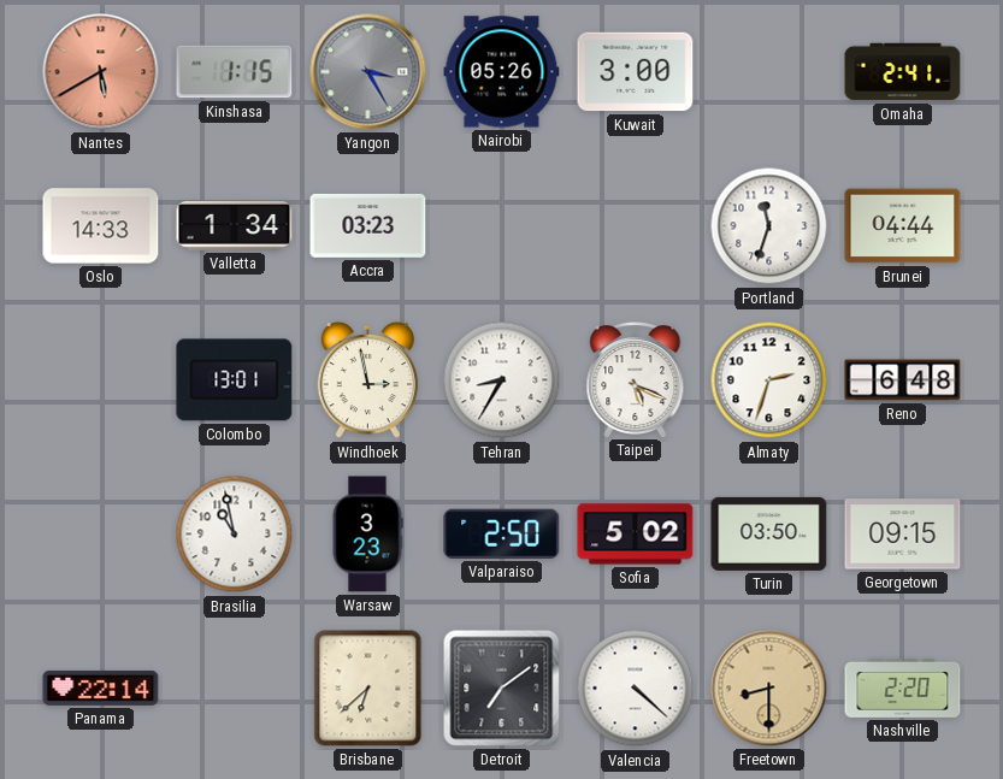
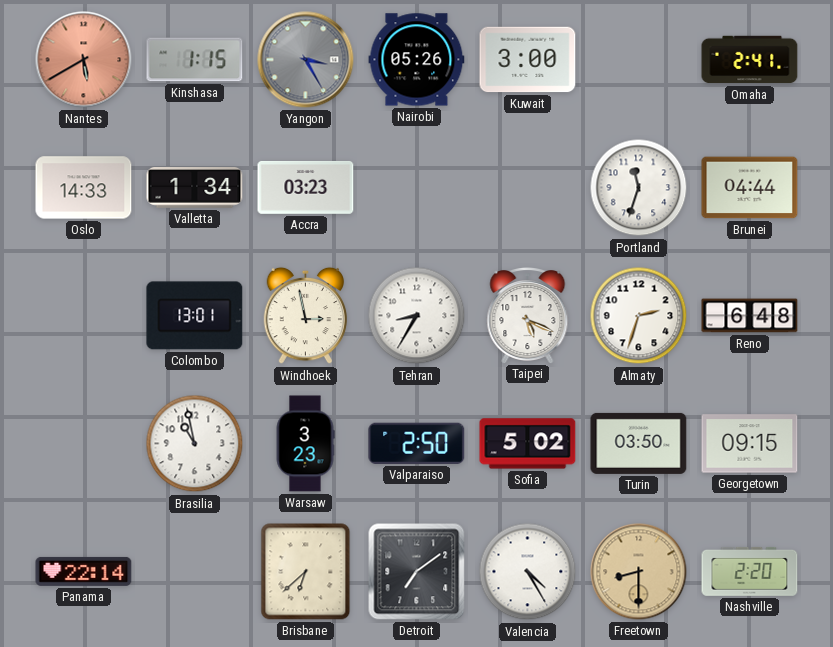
Valencia: 4:22 -> 4:25
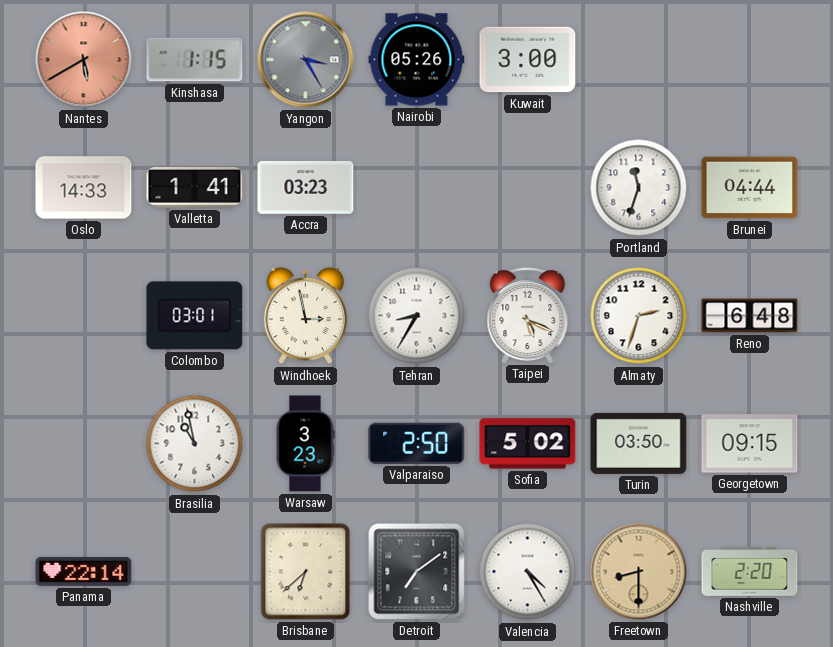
Omaha: 2:41 -> none
Valletta: 1:34 -> 1:41
Colombo: 13:01 -> 03:01
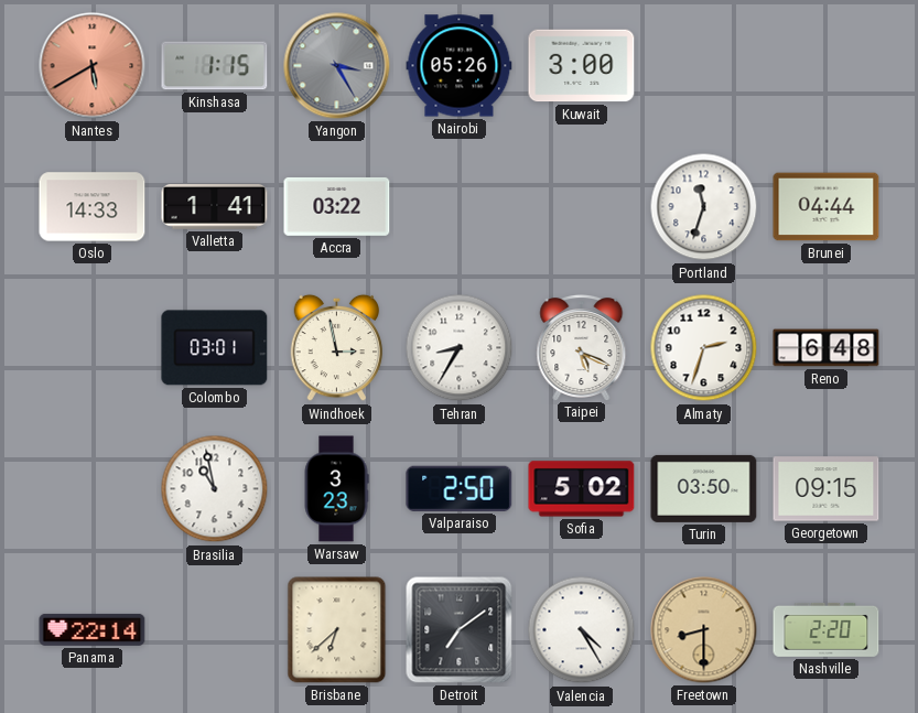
Accra: 03:23 -> 03:22
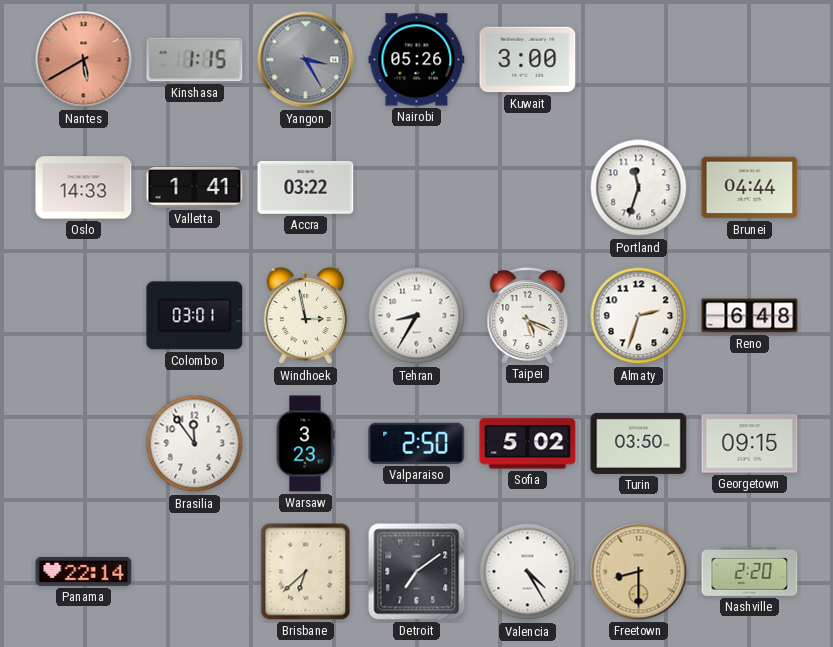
Brasilia: 10:58 -> 11:54
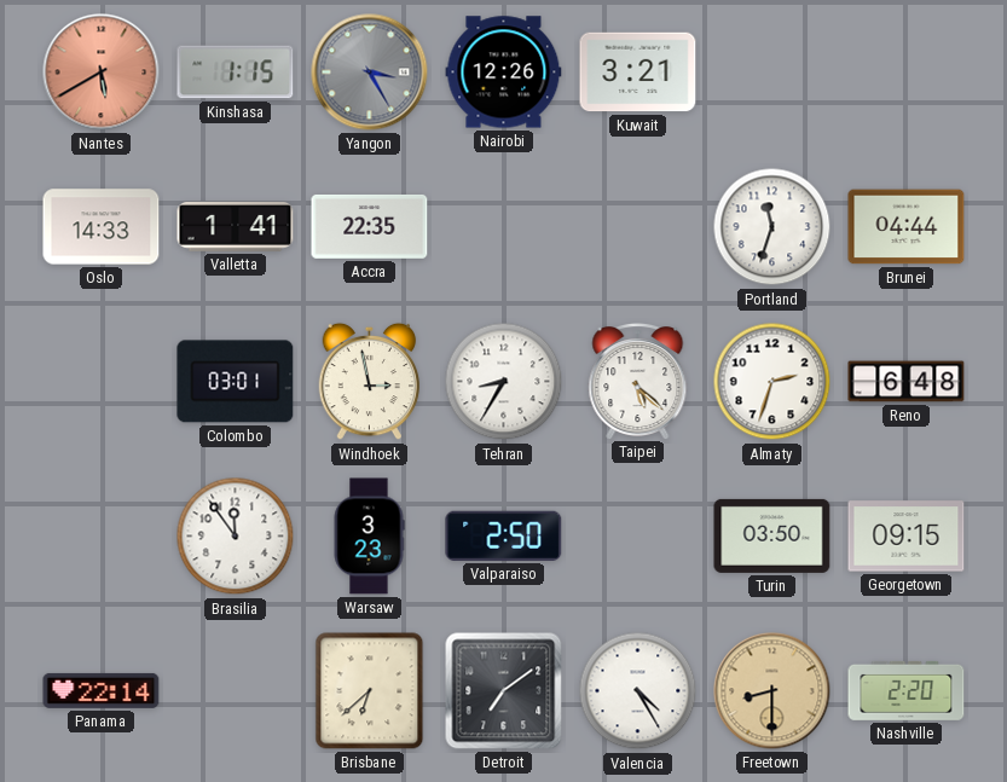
Nairobi: 05:26 -> 12:26
Kuwait: 3:00 -> 3:21
Accra: 03:22 -> 22:35
Taipei: 5:19 -> 5:22
Sofia: 5:02 -> none
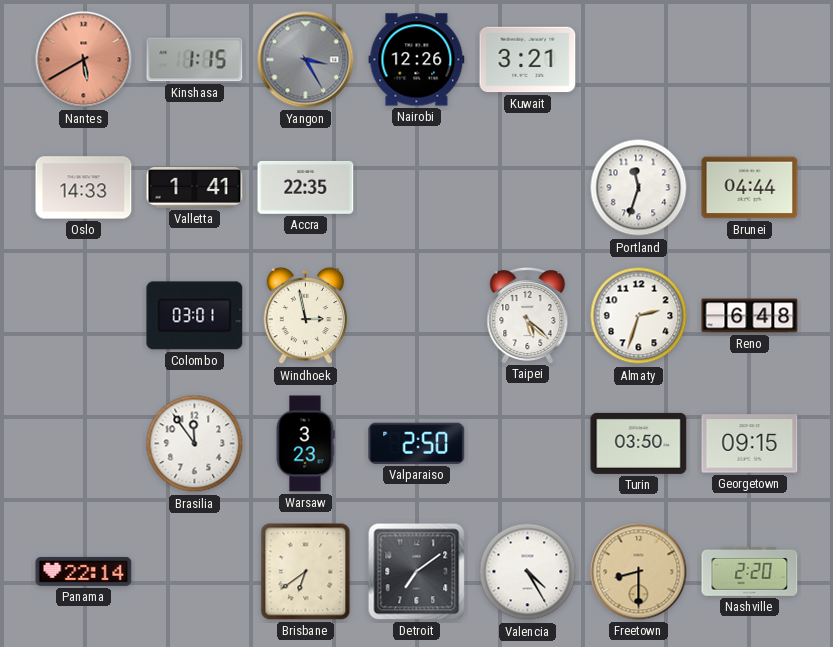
Tehran: 8:35 -> none
Brisbane: 6:38 -> 6:39
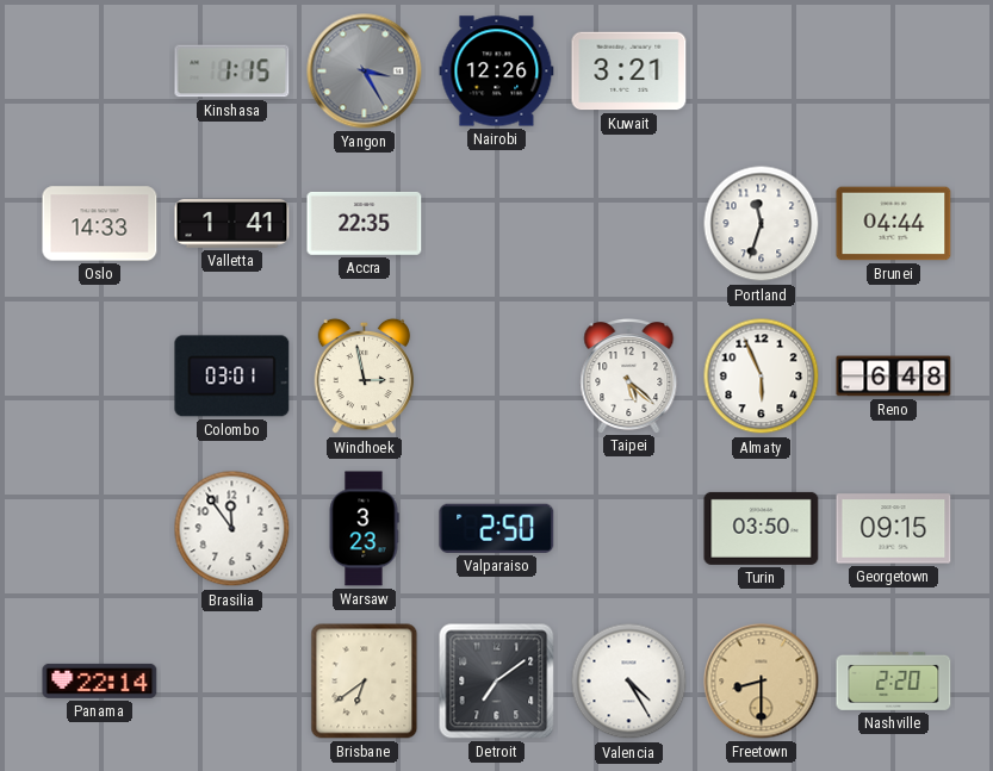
Nantes: 5:40 -> none
Almaty: 2:33 -> 5:56
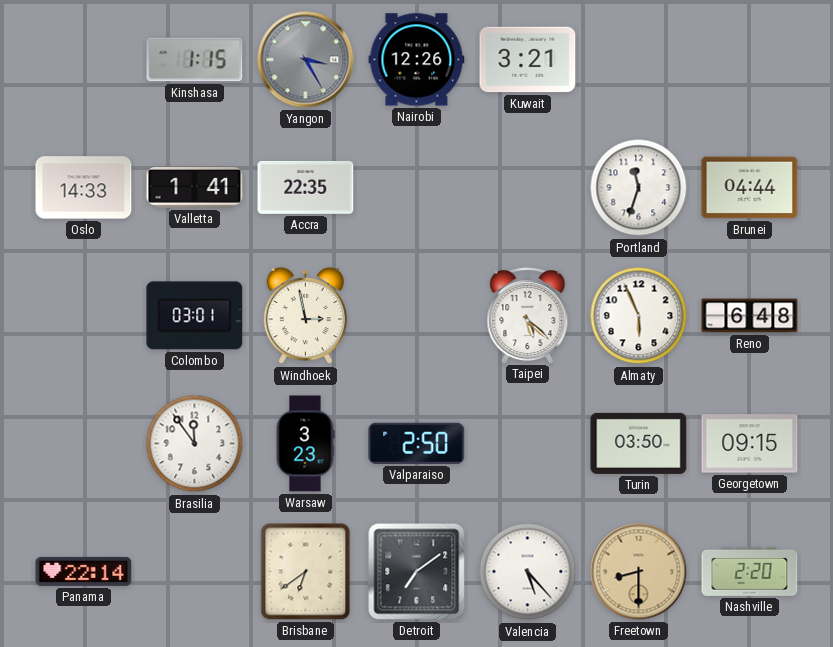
Valencia: 4:25 -> 5:23
